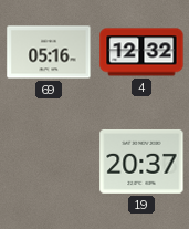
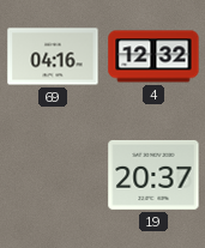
69: 05:16 -> 04:16
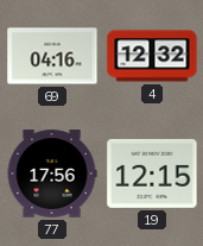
77: none -> 17:56
19: 20:37 -> 12:15
